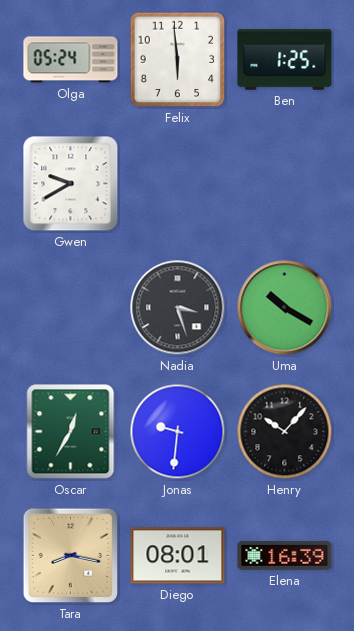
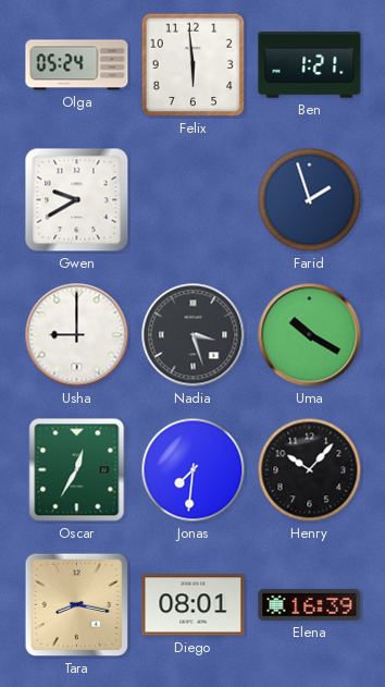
Ben: 1:25 -> 1:21
Farid: none -> 1:57
Usha: none -> 9:00
Jonas: 9:31 -> 7:31
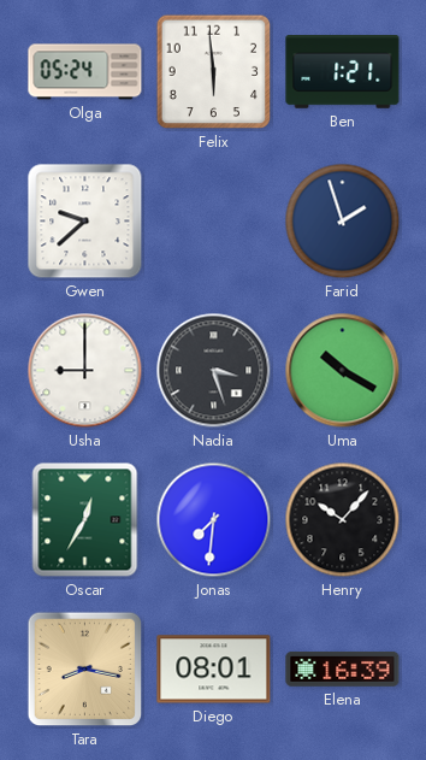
Gwen: 9:40 -> 9:38
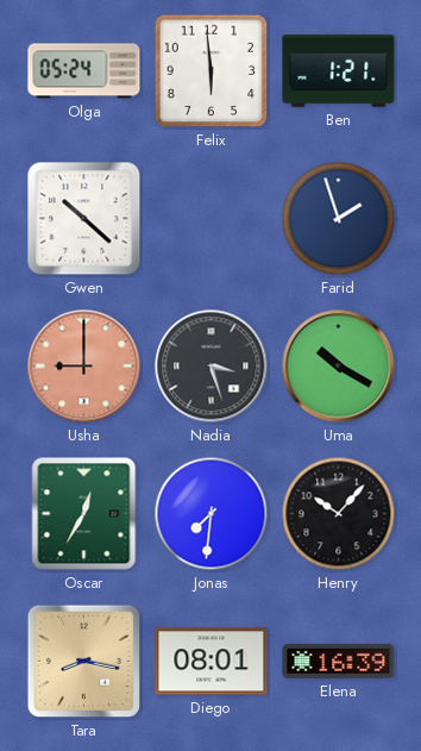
Gwen: 9:38 -> 10:22
Usha dial: white -> salmon
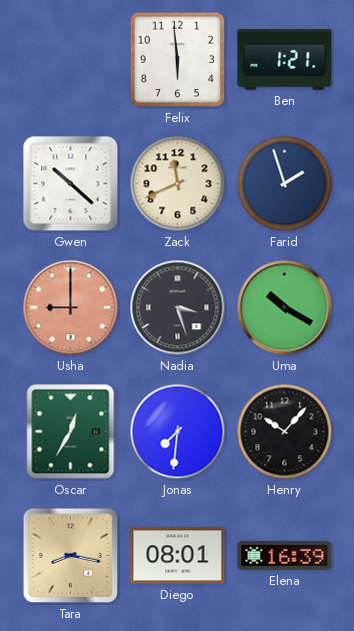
Olga: 05:24 -> none
Zack: none -> 11:41
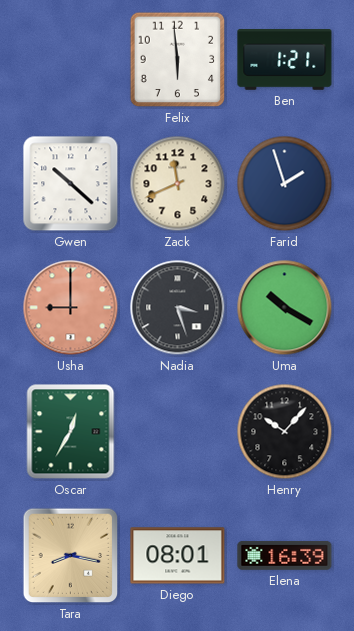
Jonas: 7:31 -> none
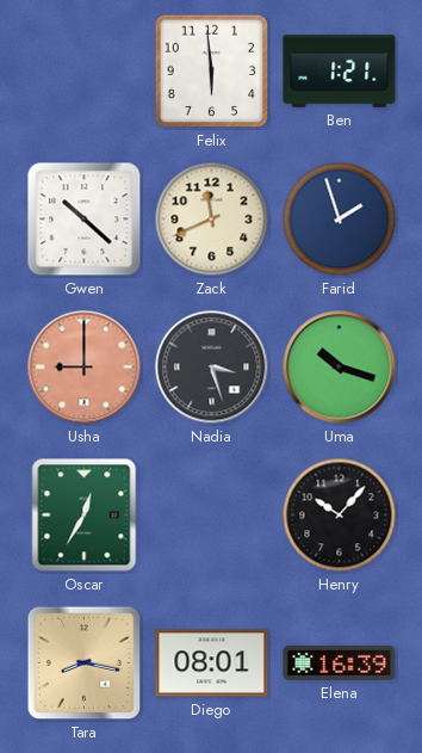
Uma: 10:20 -> 10:18
